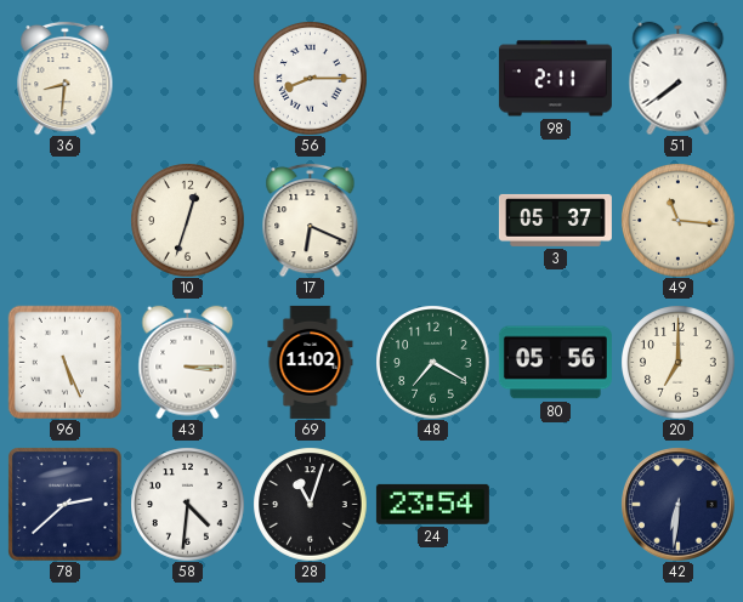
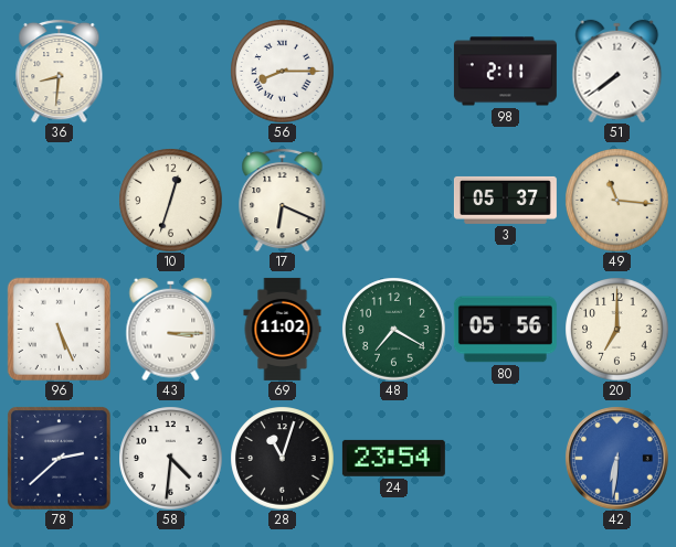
42 dial: navy -> blue
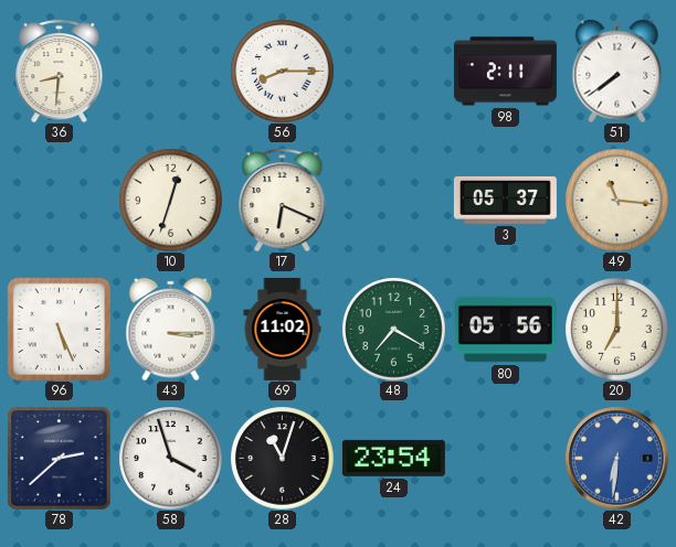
58: 4:31 -> 3:57
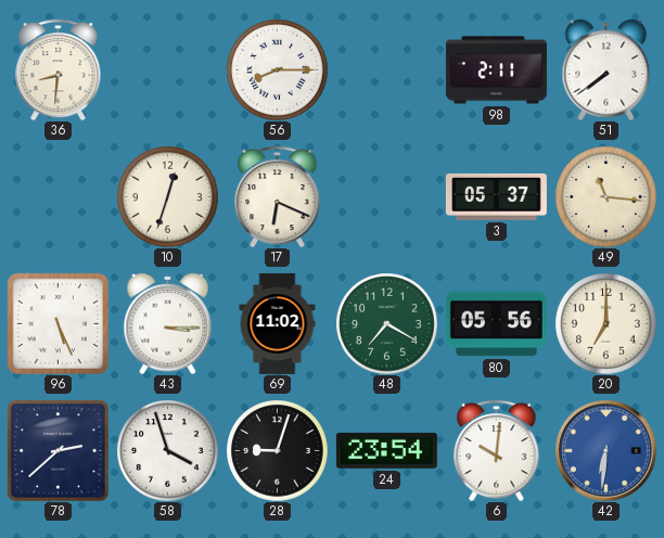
28: 11:03 -> 9:03
6: none -> 10:01
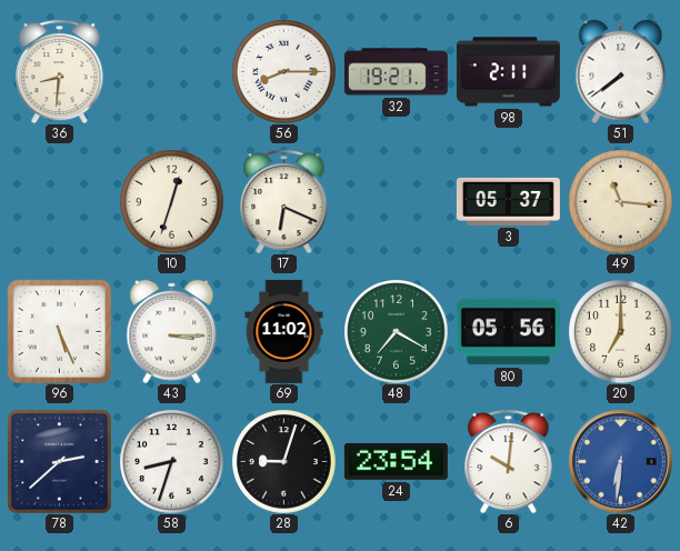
32: none -> 19:21
58: 3:57 -> 8:33
